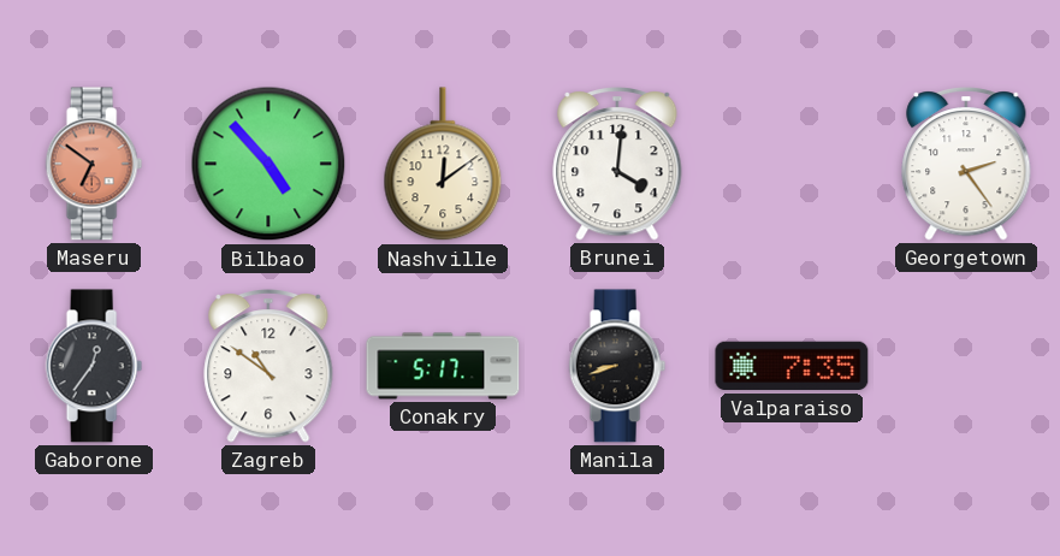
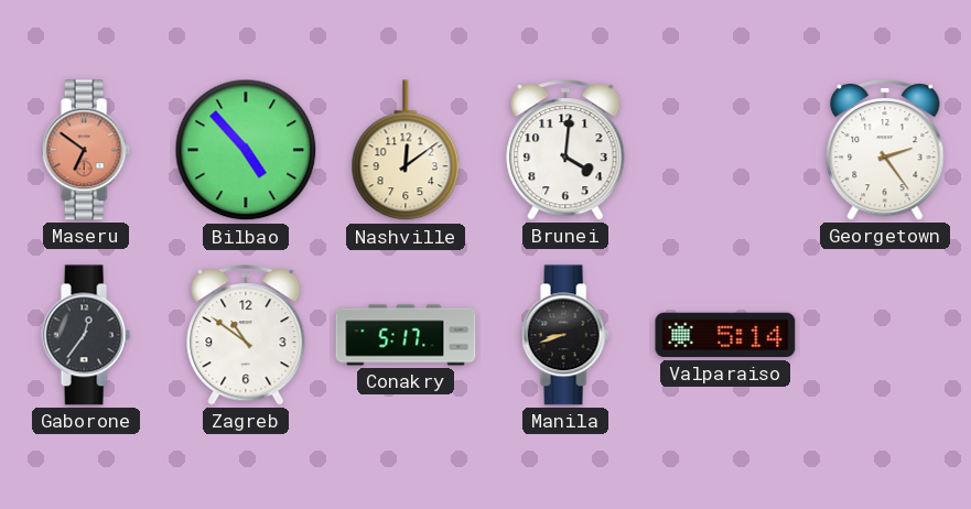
Valparaiso: 7:35 -> 5:14
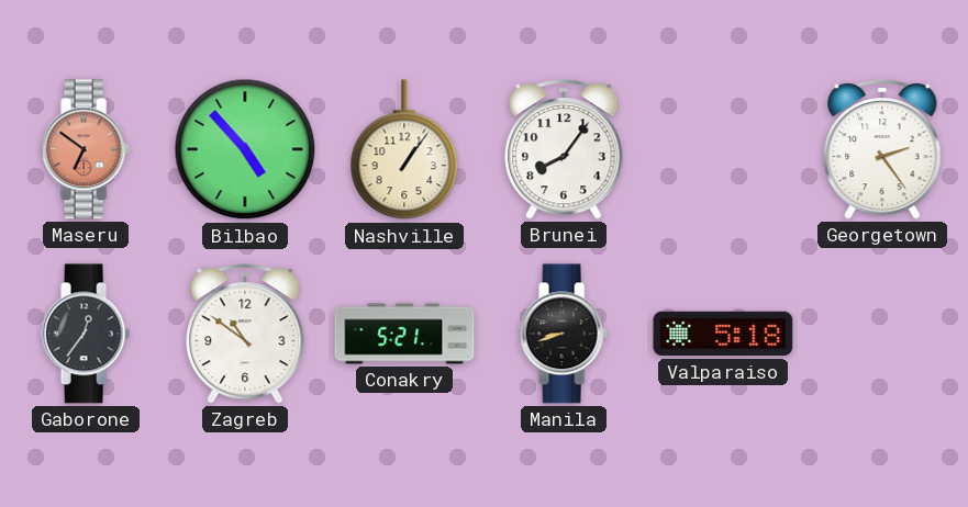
Nashville: 12:09 -> 1:06
Brunei: 4:01 -> 8:06
Conakry: 5:17 -> 5:21
Valparaiso: 5:14 -> 5:18
